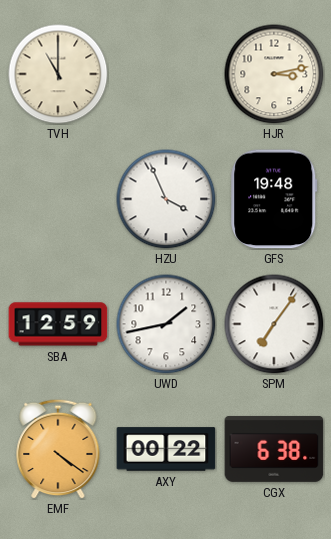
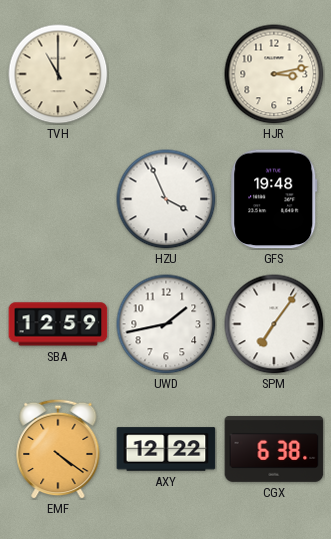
AXY: 00:22 -> 12:22
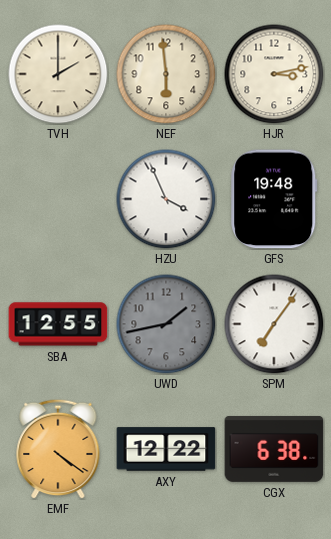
TVH: 11:00 -> 2:00
NEF: none -> 5:59
SBA: 12:59 -> 12:55
UWD dial: white -> grey
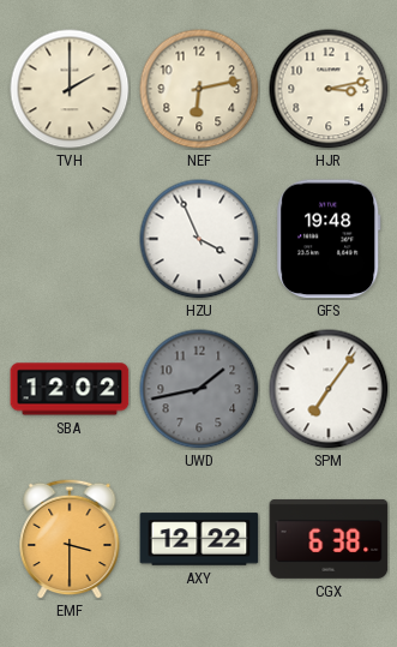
NEF: 5:59 -> 6:13
SBA: 12:55 -> 12:02
EMF: 4:21 -> 3:30
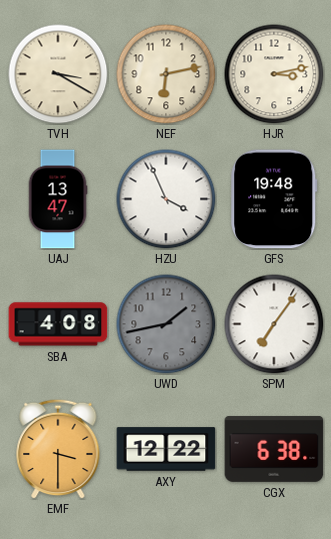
TVH: 2:00 -> 3:20
UAJ: none -> 13:47
SBA: 12:02 -> 4:08
